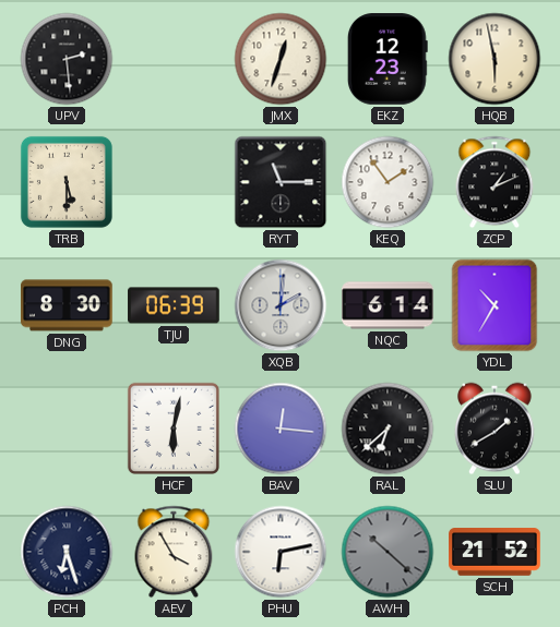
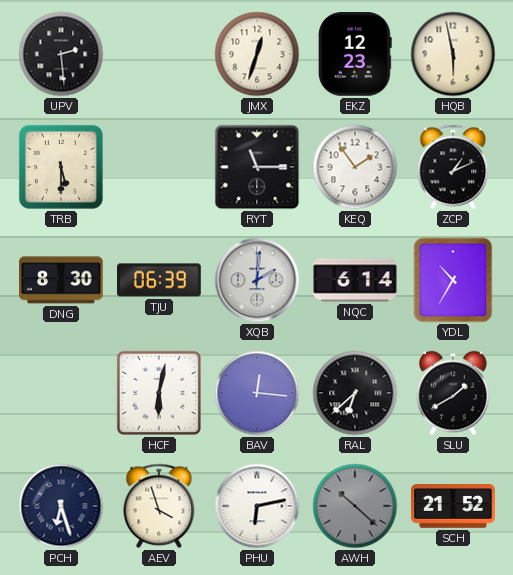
AEV: 3:55 -> 3:57
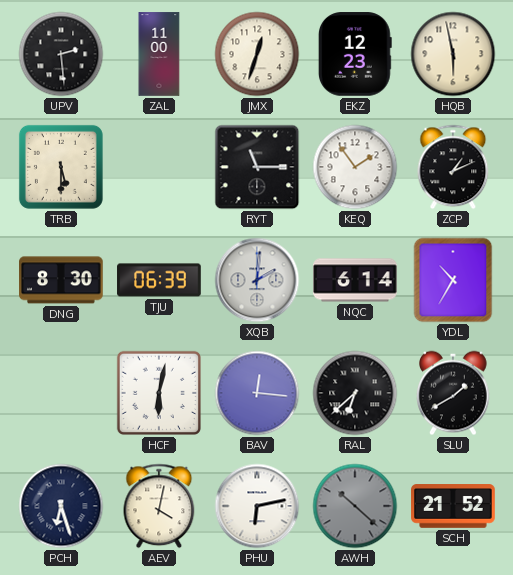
ZAL: none -> 11:00
AEV: 3:57 -> 4:02
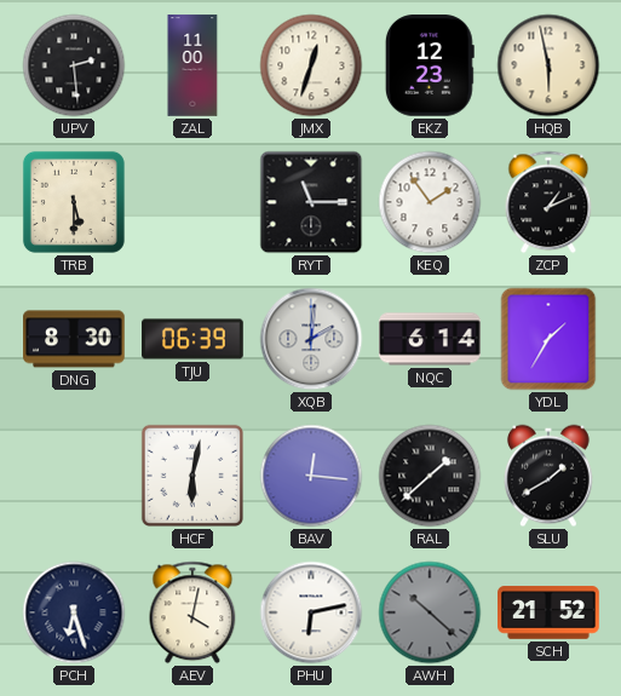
YDL: 10:35 -> 1:35
RAL: 6:38 -> 1:38
